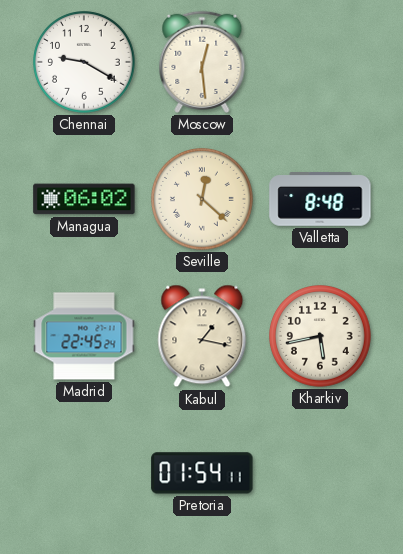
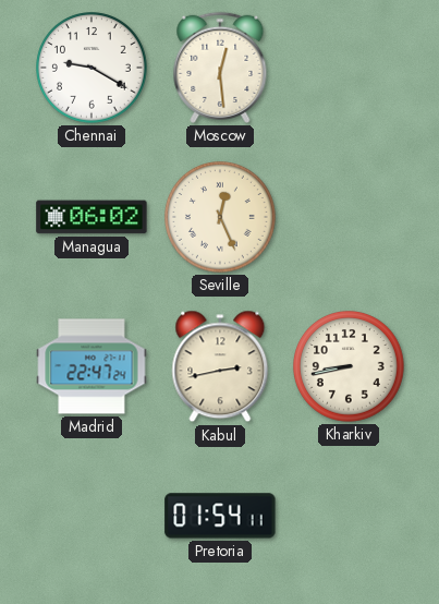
Seville: 12:22 -> 12:26
Valletta: 8:48 -> none
Madrid: 22:45 -> 22:47
Kabul: 1:17 -> 2:43
Kharkiv: 5:43 -> 8:43
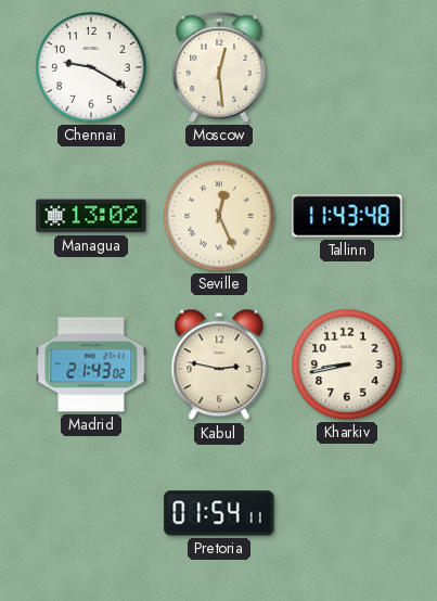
Managua: 06:02 -> 13:02
Tallinn: none -> 11:43
Madrid: 22:47 -> 21:43
Kabul: 2:43 -> 2:47
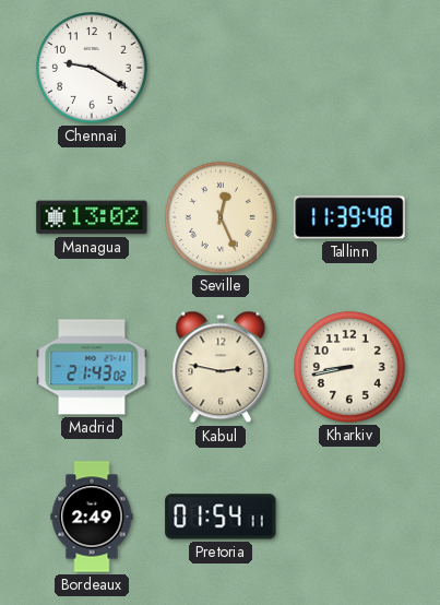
Moscow: 12:29 -> none
Tallinn: 11:43 -> 11:39
Bordeaux: none -> 2:49
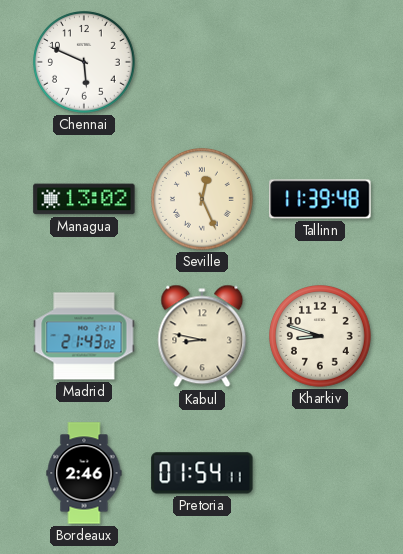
Chennai: 9:20 -> 5:49
Kabul: 2:47 -> 8:47
Kharkiv: 8:43 -> 8:48
Bordeaux: 2:49 -> 2:46
